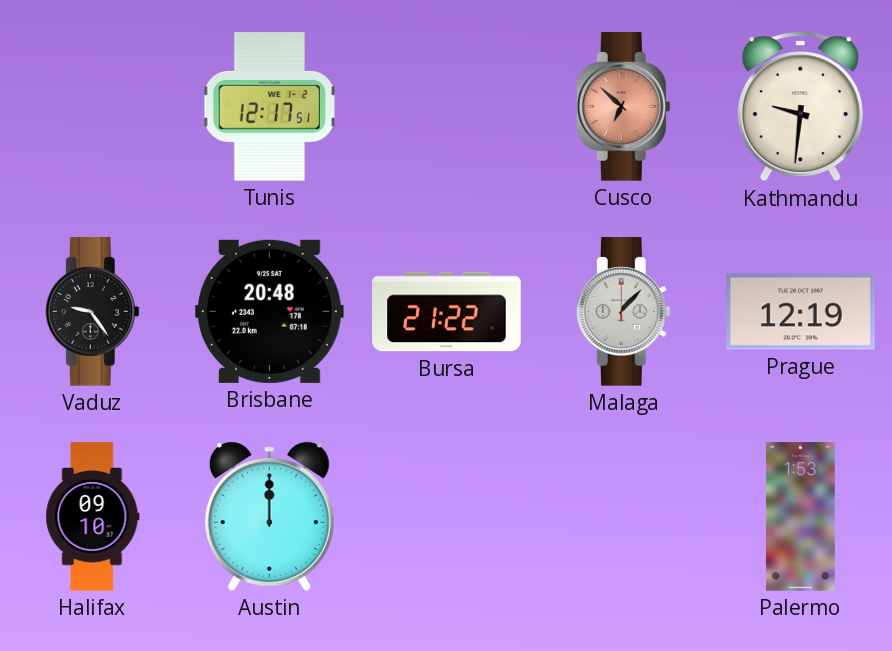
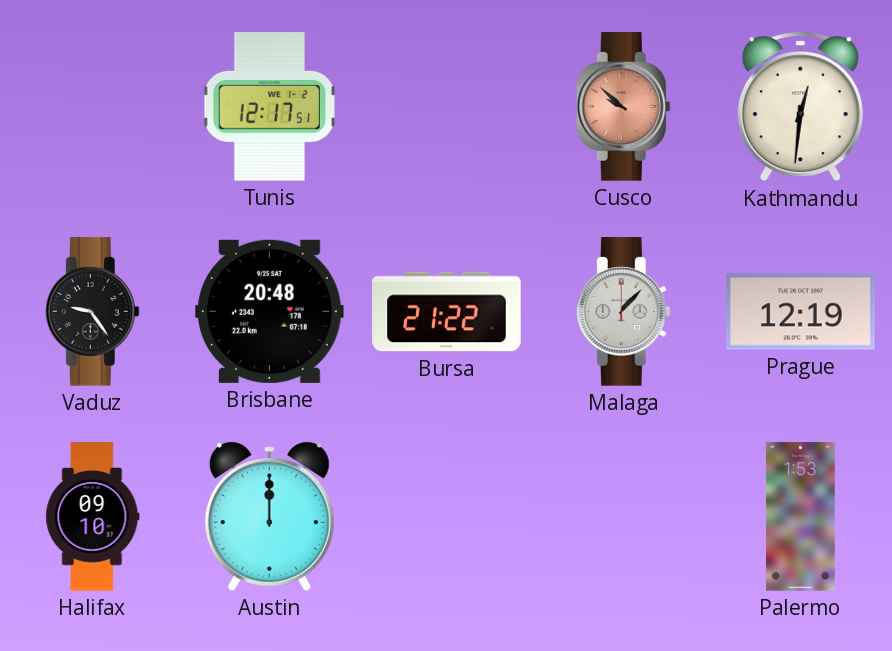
Cusco: 6:52 -> 9:52
Kathmandu: 9:31 -> 12:31
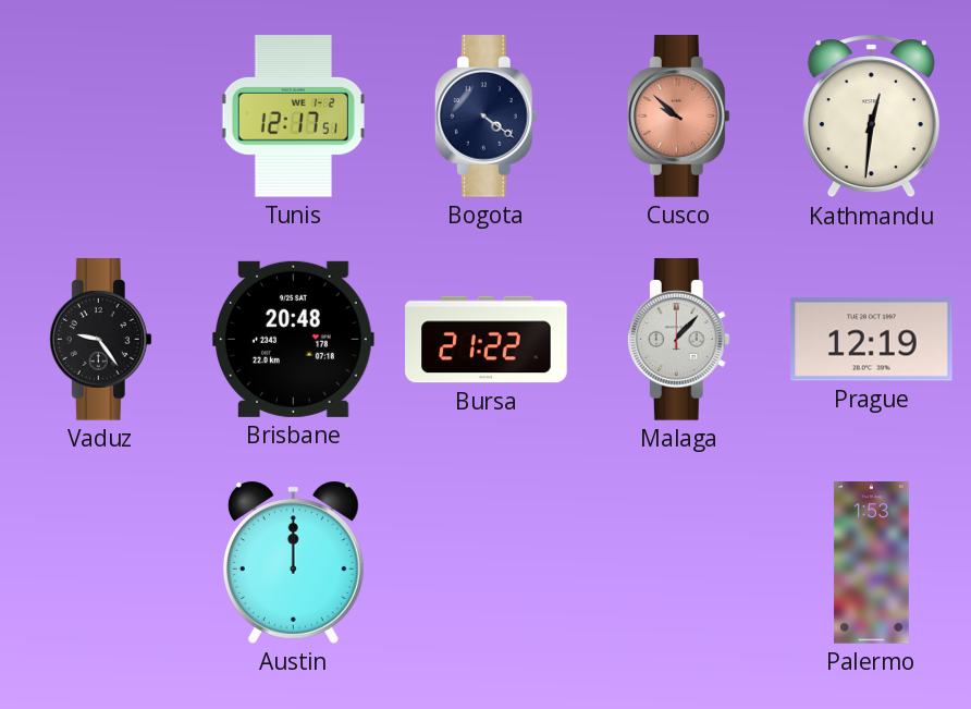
Bogota: none -> 4:21
Halifax: 09:10 -> none
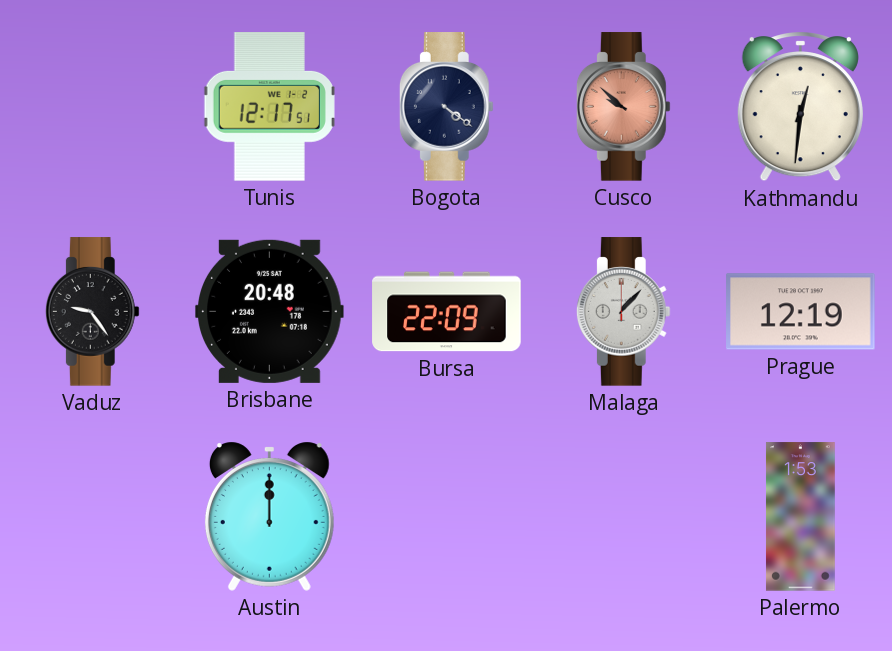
Bursa: 21:22 -> 22:09
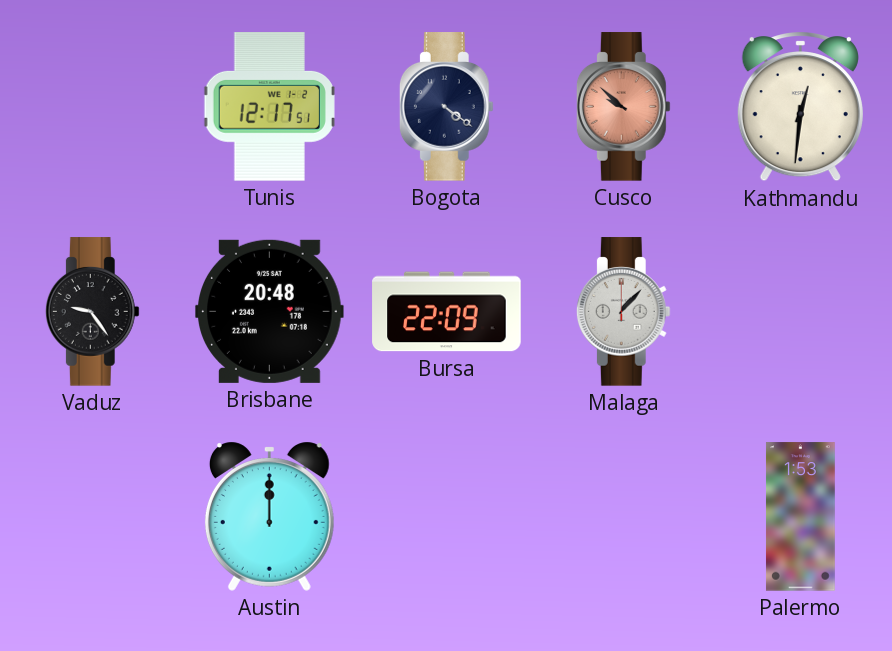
Prague: 12:19 -> none
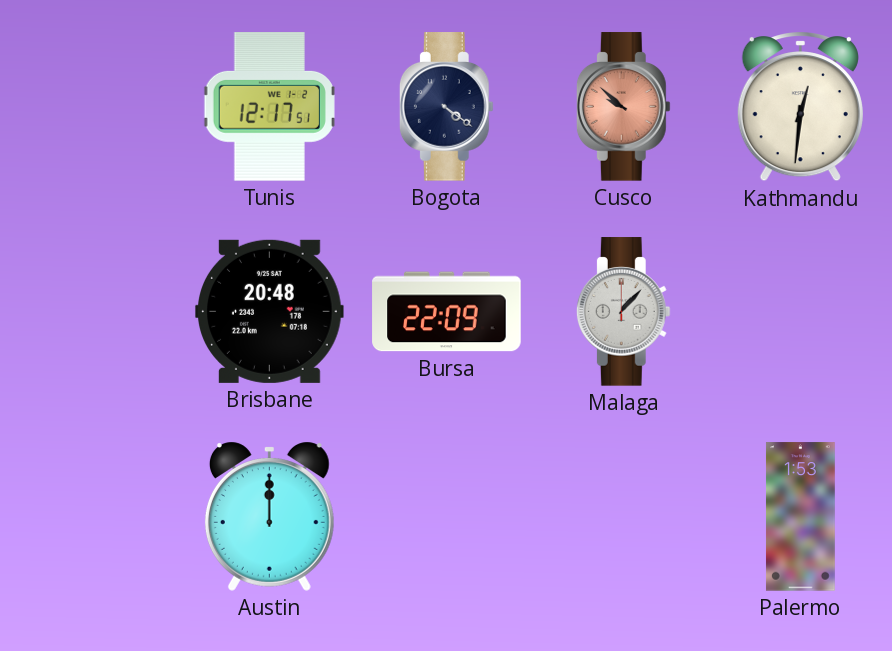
Vaduz: 9:24 -> none
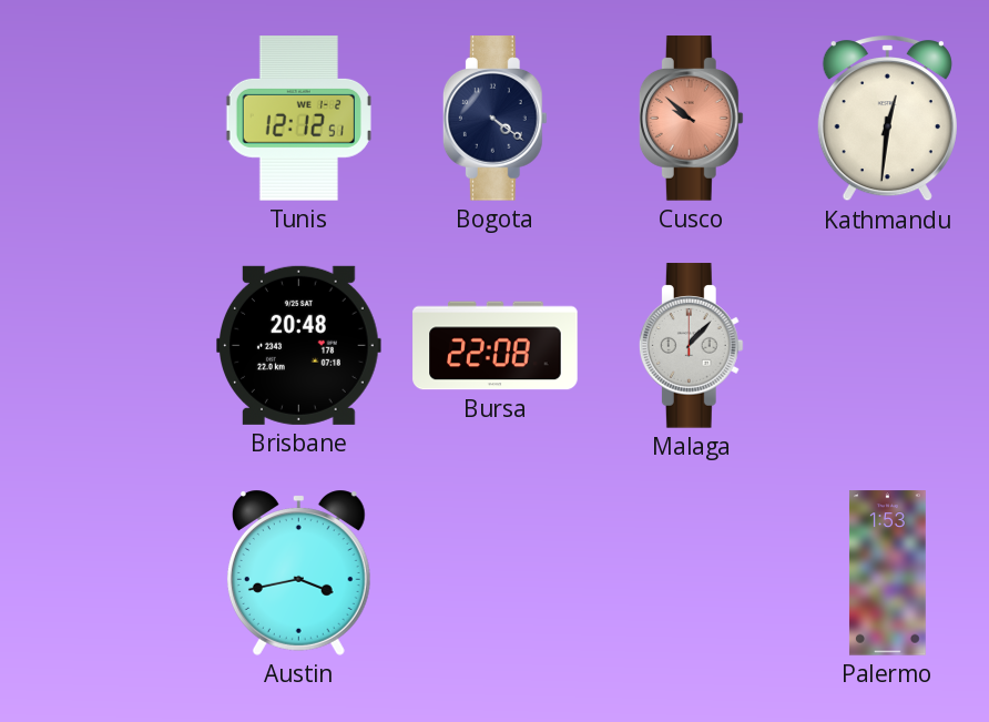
Tunis: 12:17 -> 12:12
Bursa: 22:09 -> 22:08
Austin: 12:00 -> 3:43
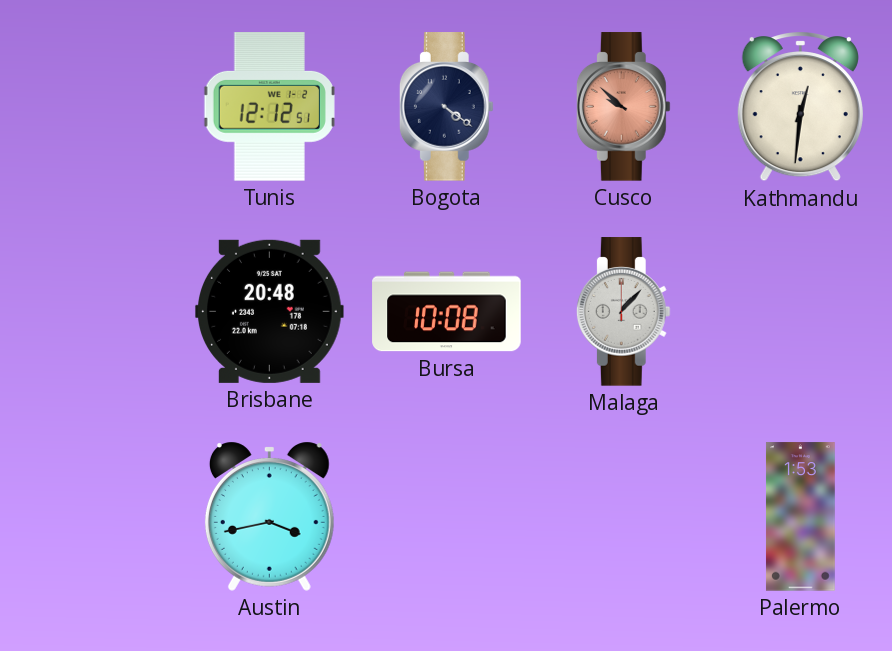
Bursa: 22:08 -> 10:08
